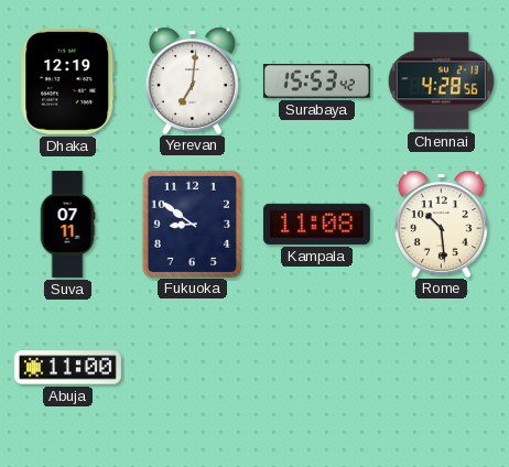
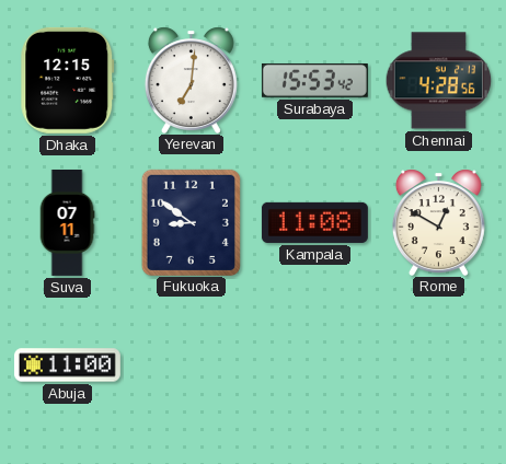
Dhaka: 12:19 -> 12:15
Rome: 10:29 -> 12:50
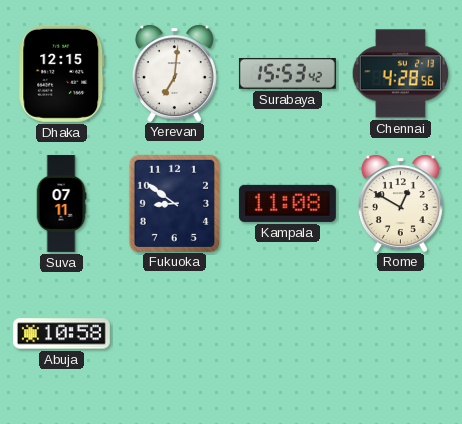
Abuja: 11:00 -> 10:58
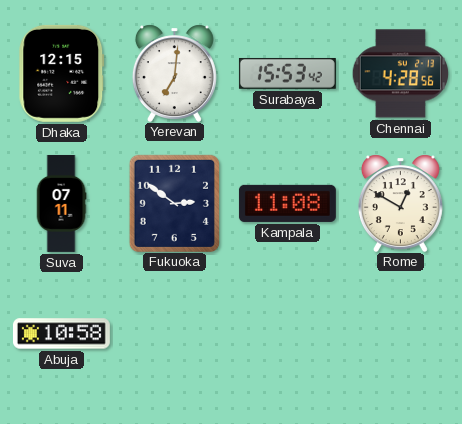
Fukuoka: 8:51 -> 2:51
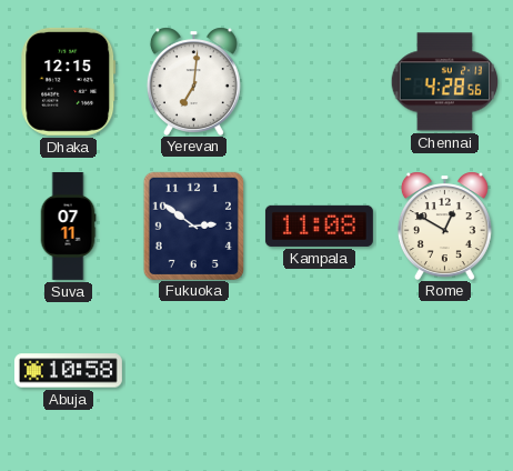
Surabaya: 15:53 -> none
